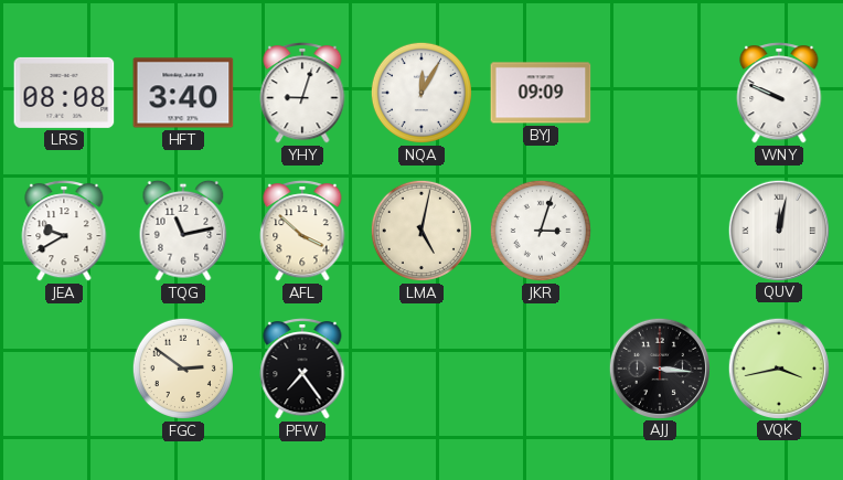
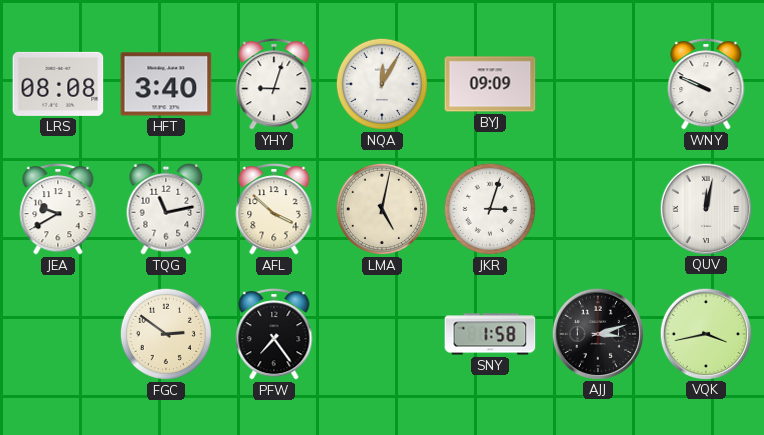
SNY: none -> 1:58
AJJ: 3:16 -> 3:12
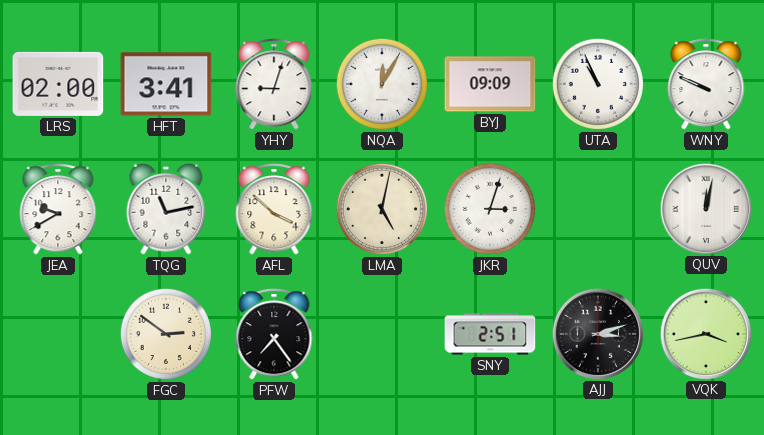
LRS: 08:08 -> 02:00
HFT: 3:40 -> 3:41
UTA: none -> 10:56
SNY: 1:58 -> 2:51
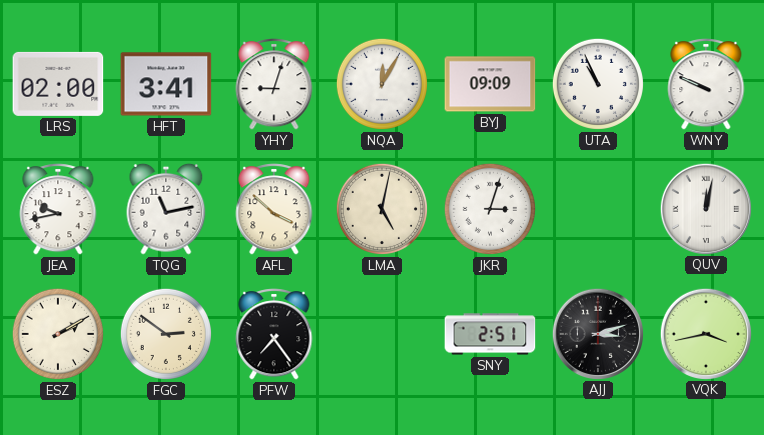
JEA: 9:40 -> 9:43
ESZ: none -> 2:10
